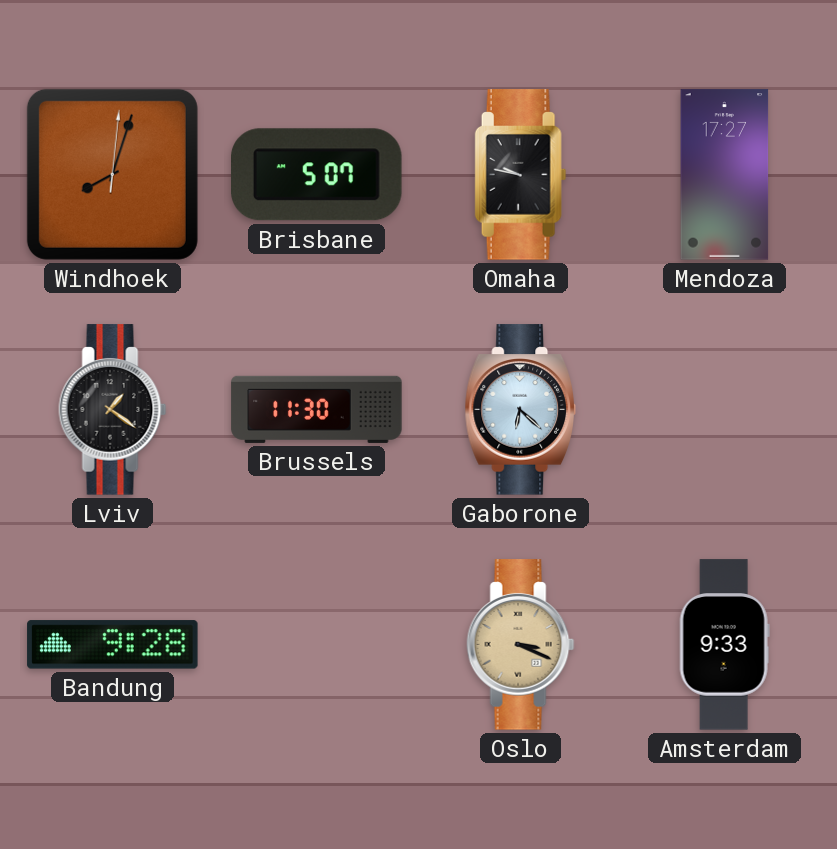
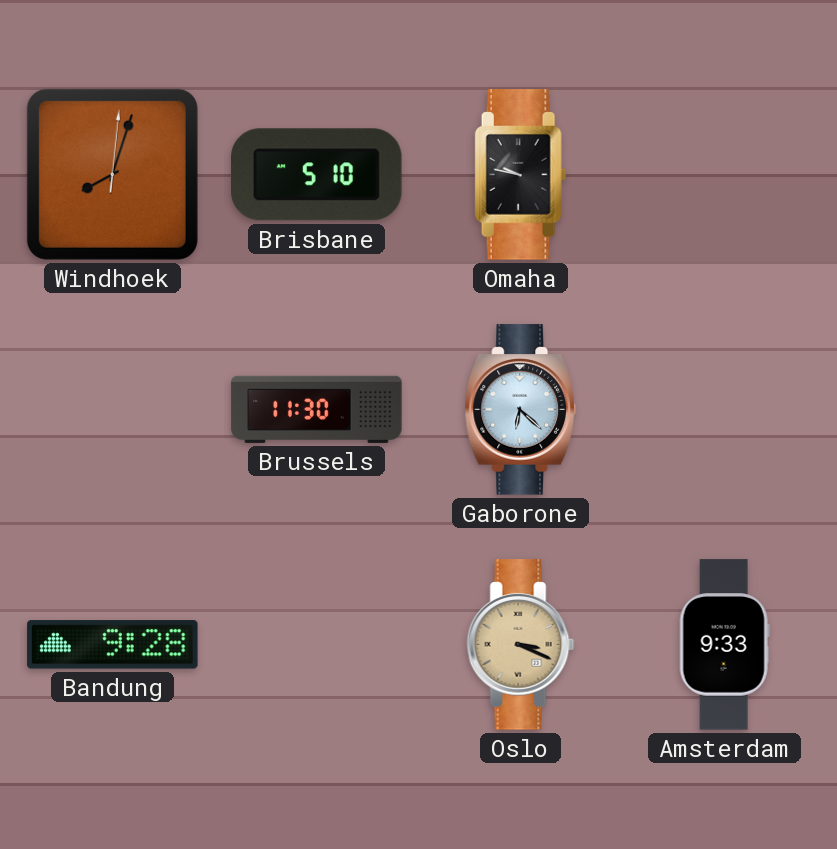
Brisbane: 5:07 -> 5:10
Mendoza: 17:27 -> none
Lviv: 1:21 -> none
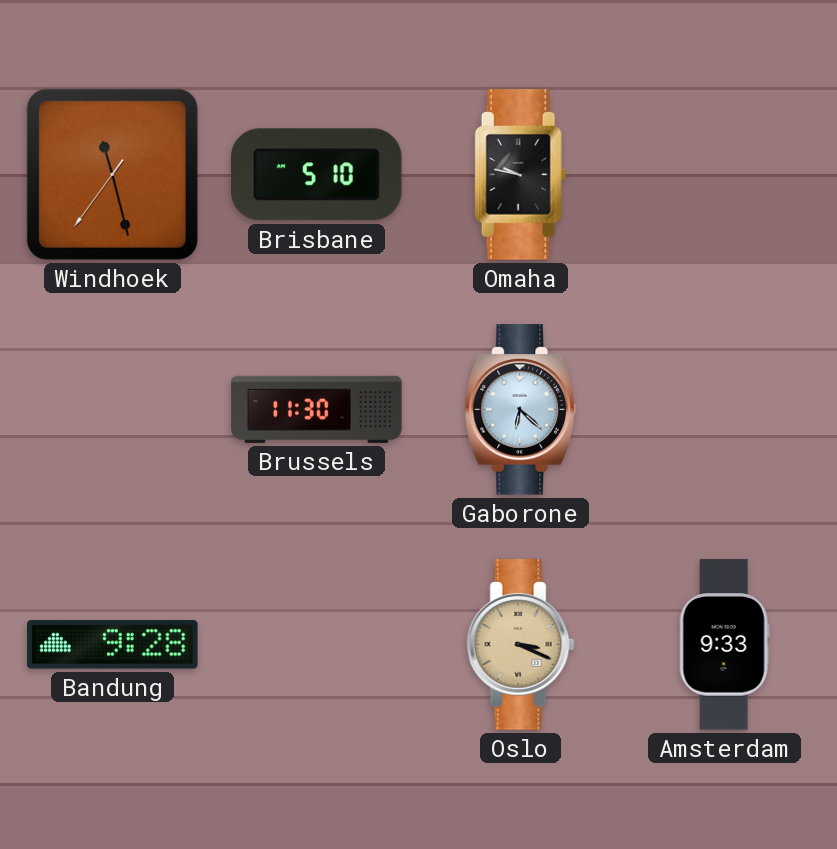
Windhoek: 8:03 -> 11:27
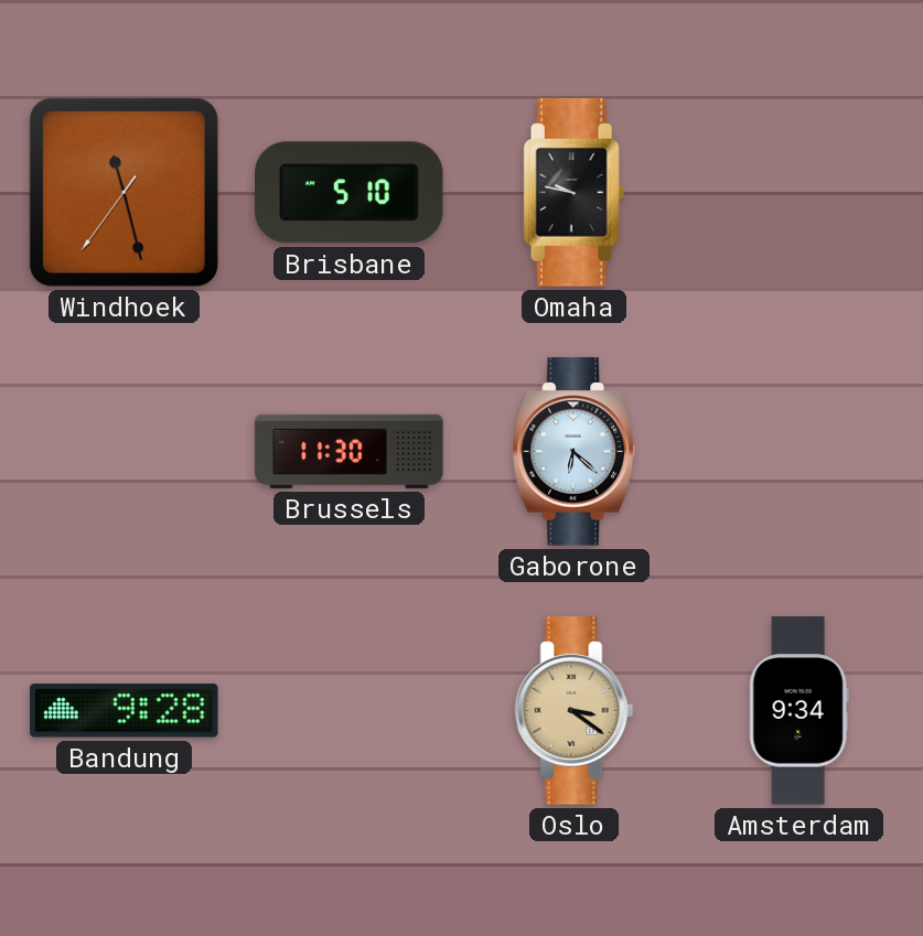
Oslo: 3:19 -> 3:21
Amsterdam: 9:33 -> 9:34
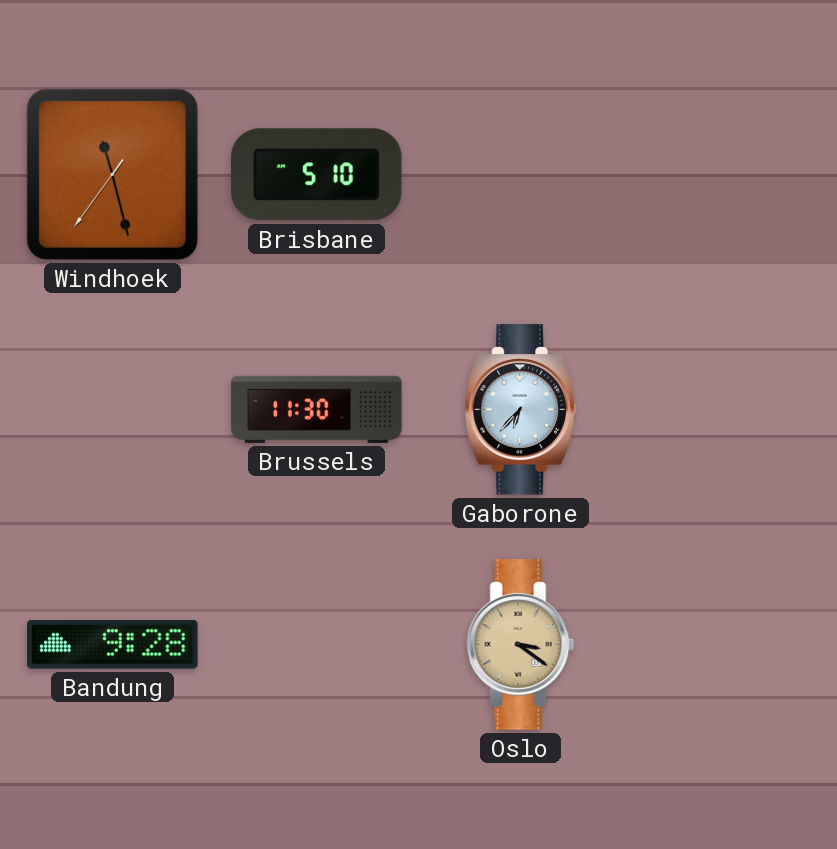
Omaha: 9:47 -> none
Gaborone: 6:22 -> 6:37
Amsterdam: 9:34 -> none
